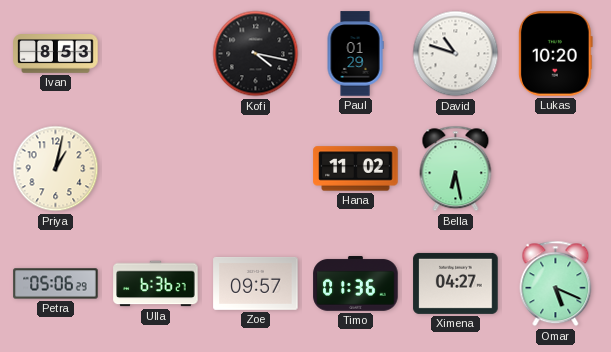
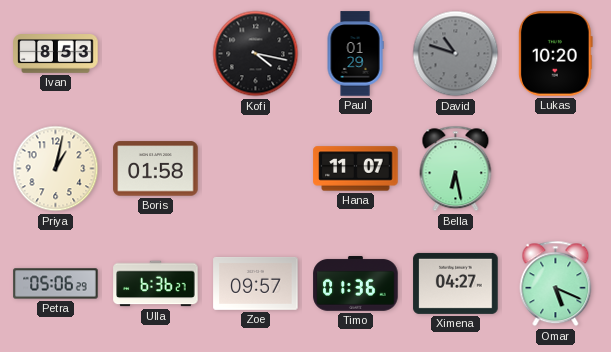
David dial: white -> grey
Boris: none -> 01:58
Hana: 11:02 -> 11:07
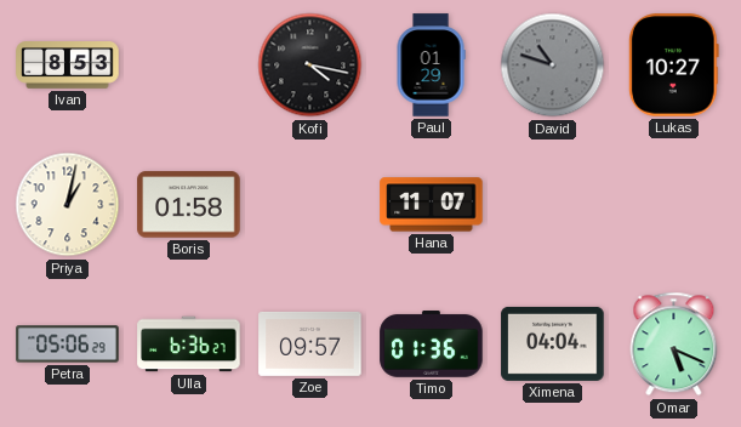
Lukas: 10:20 -> 10:27
Bella: 6:28 -> none
Ximena: 04:27 -> 04:04
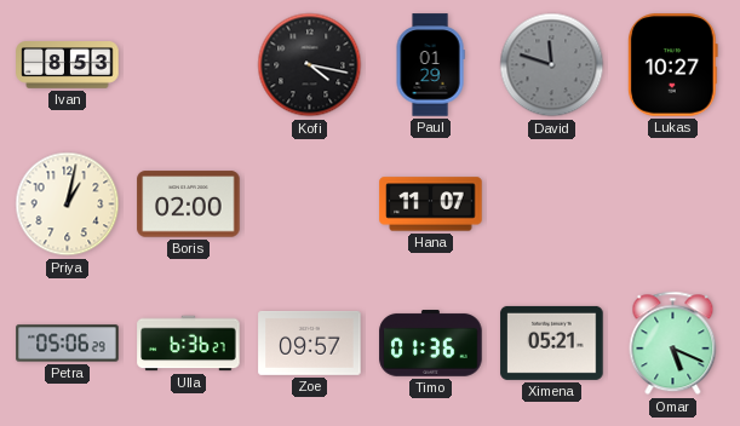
David: 10:48 -> 11:48
Boris: 01:58 -> 02:00
Ximena: 04:04 -> 05:21
